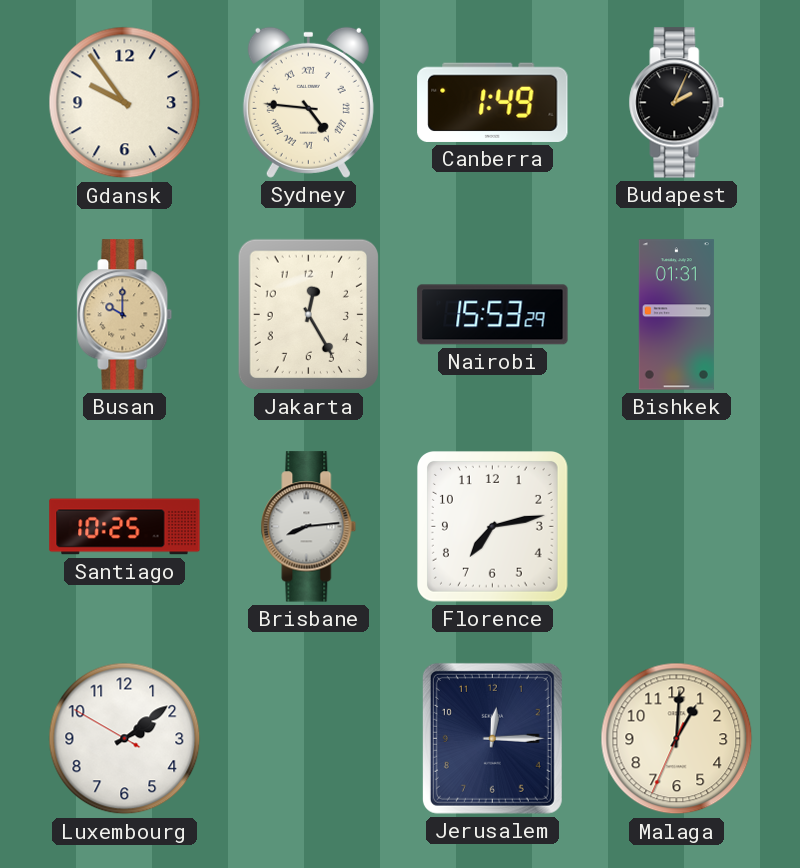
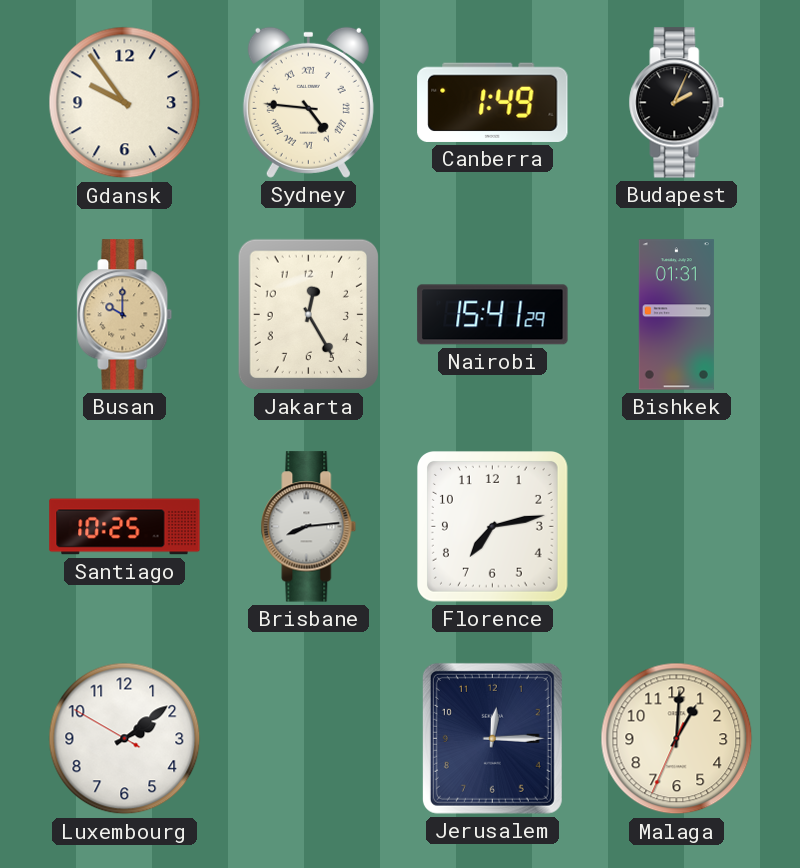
Nairobi: 15:53 -> 15:41
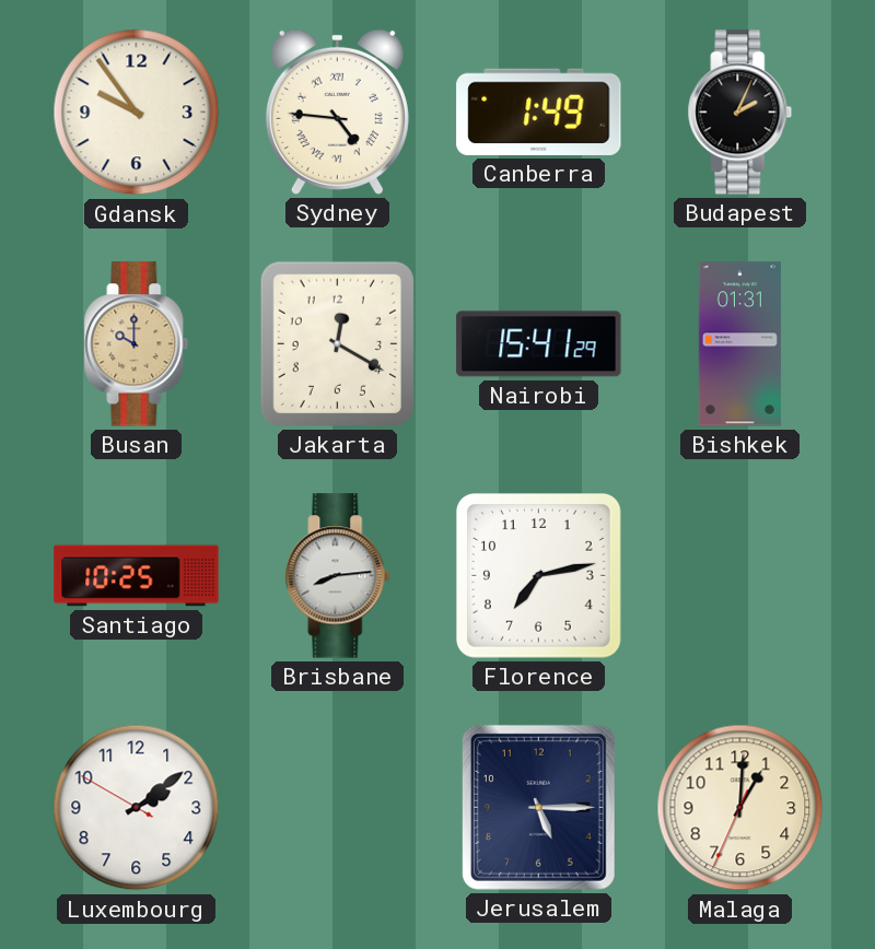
Jakarta: 12:25 -> 12:20
Jerusalem: 12:15 -> 5:15
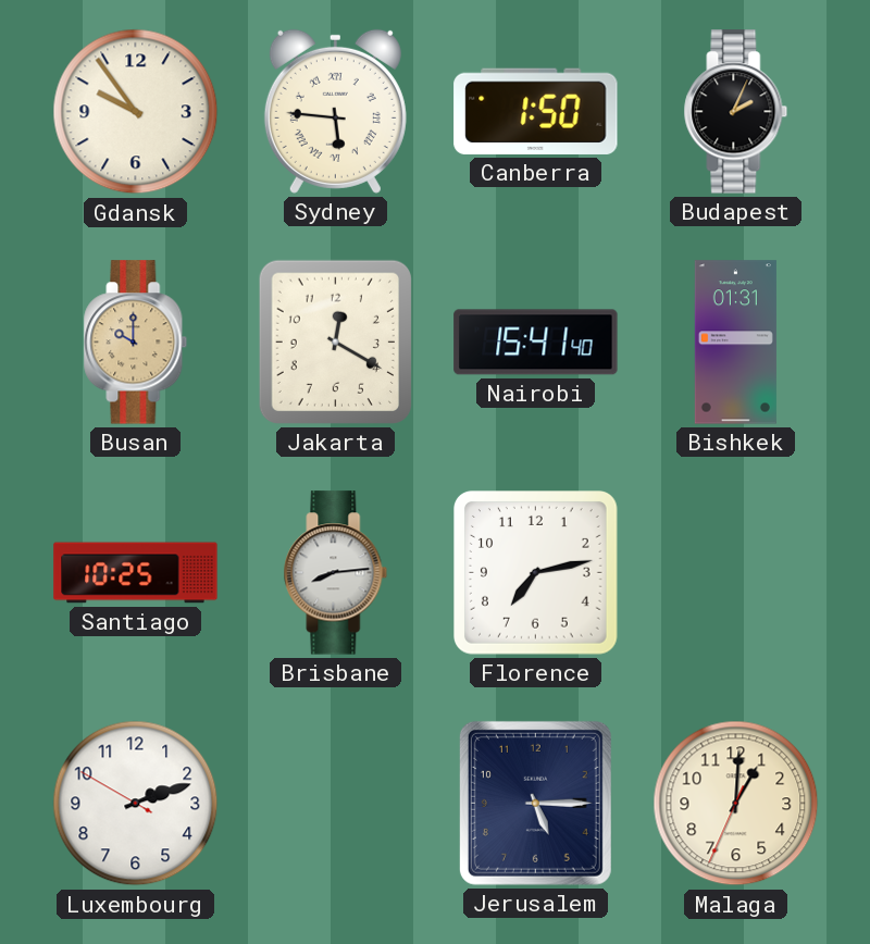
Sydney: 4:46 -> 5:46
Canberra: 1:49 -> 1:50
Nairobi: 15:41:29 -> 15:41:40
Luxembourg: 2:08 -> 2:11
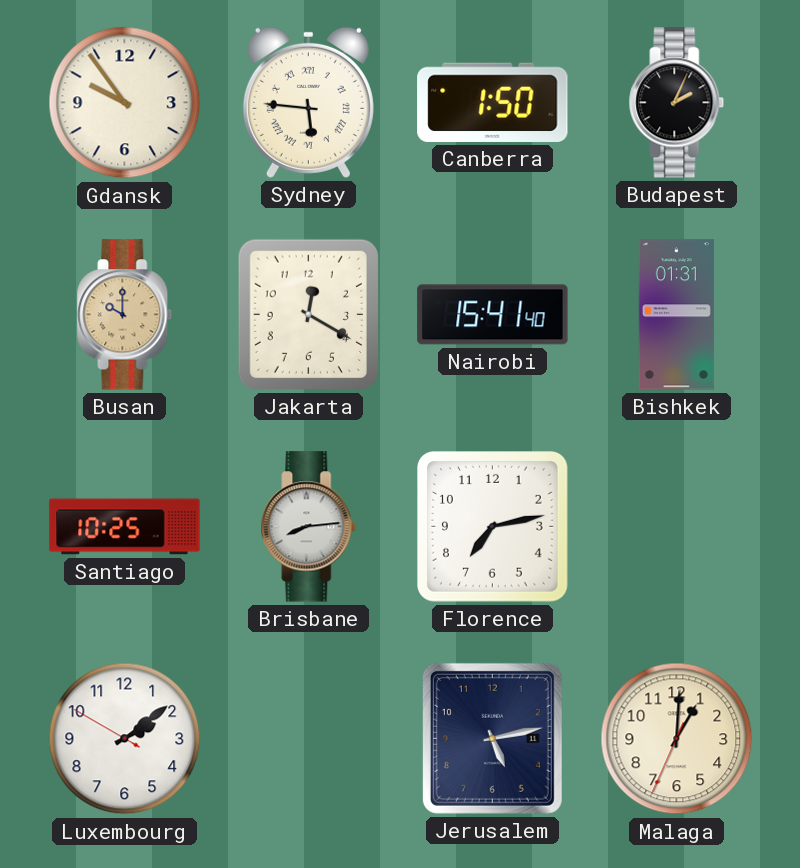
Luxembourg: 2:11 -> 2:08
Jerusalem: 5:15 -> 5:13
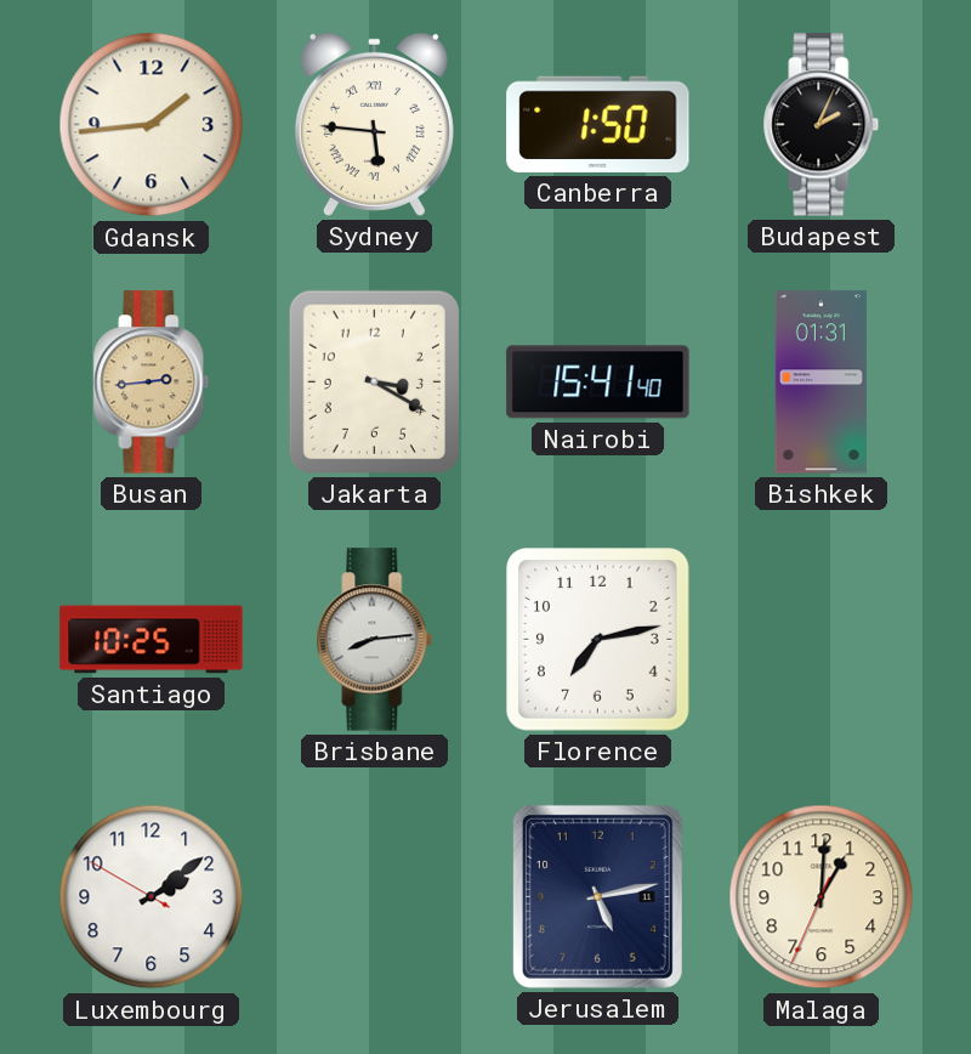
Gdansk: 9:54 -> 1:44
Busan: 10:00 -> 2:44
Jakarta: 12:20 -> 3:20
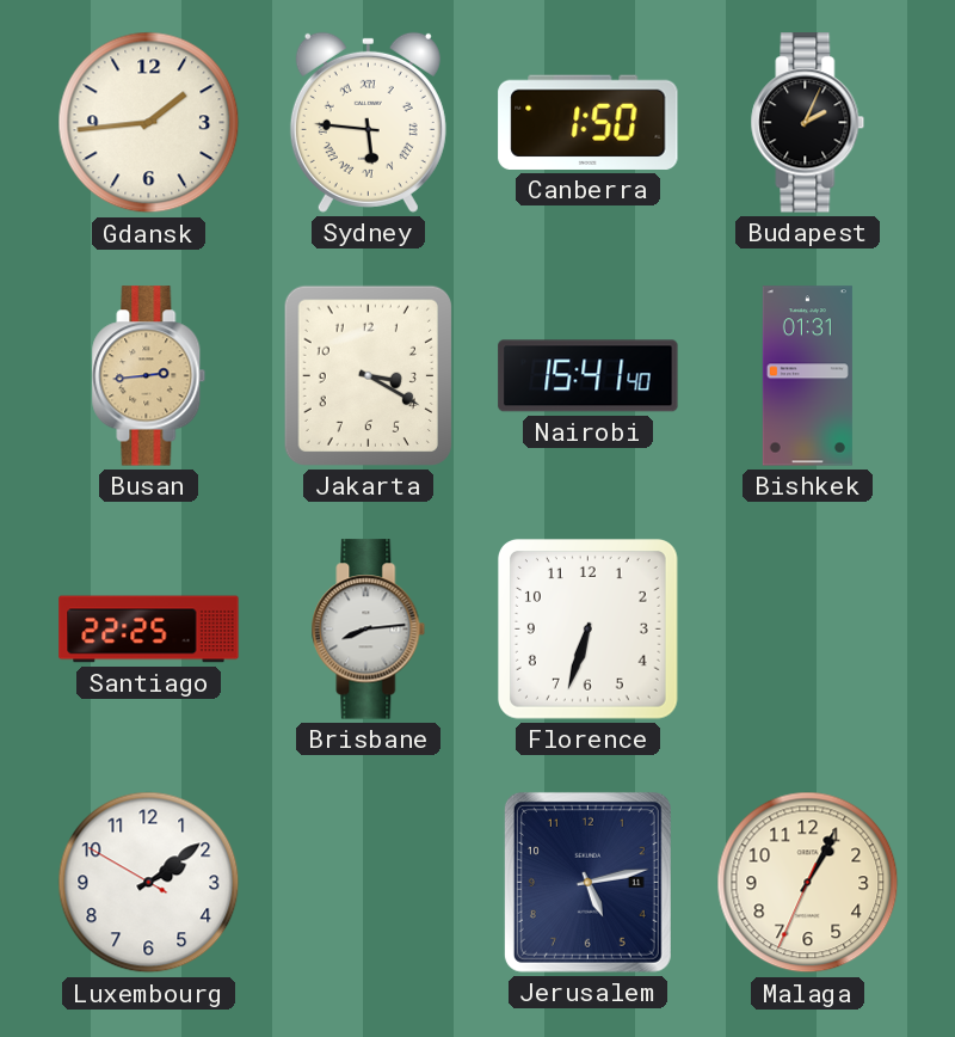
Santiago: 10:25 -> 22:25
Florence: 7:13 -> 6:33
Malaga: 1:00 -> 1:04
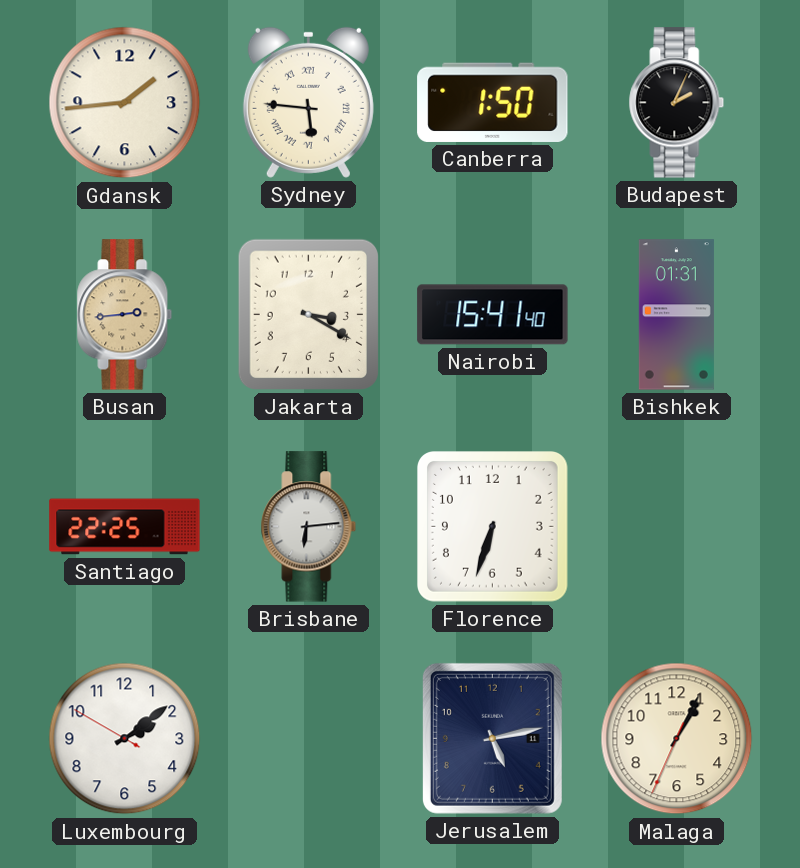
Brisbane: 8:14 -> 6:14
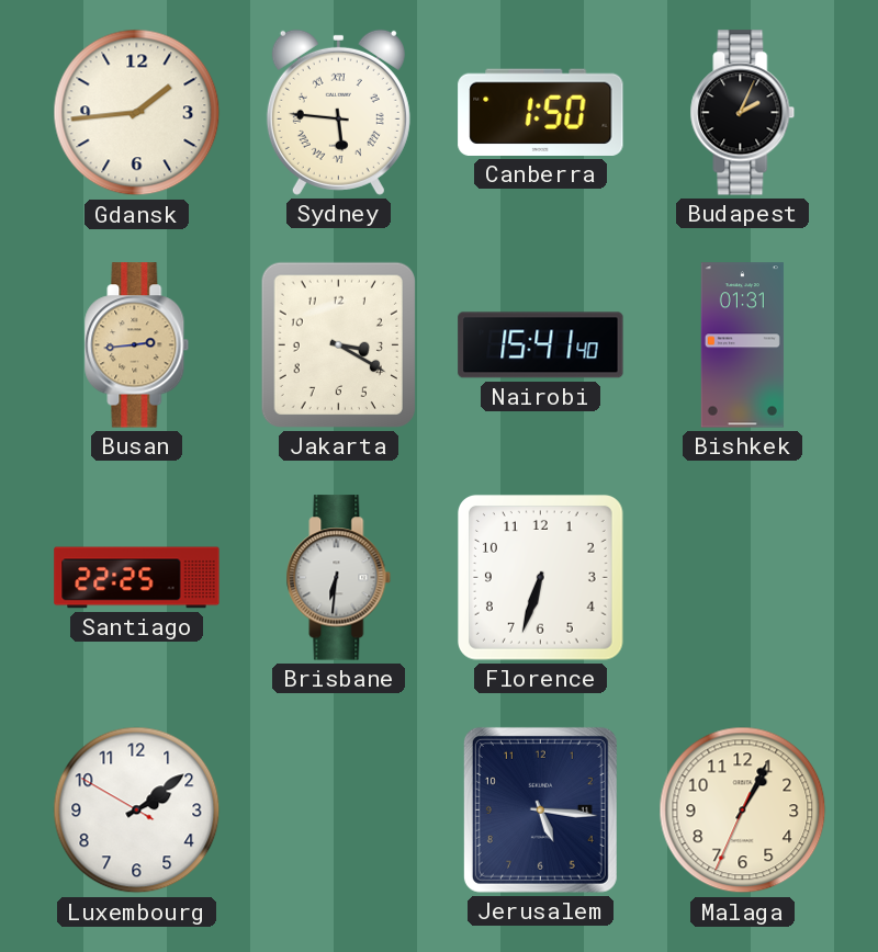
Brisbane: 6:14 -> 6:31
Jerusalem: 5:13 -> 5:16
